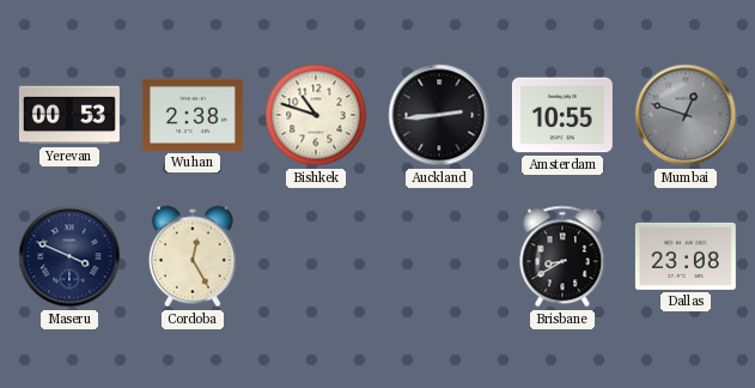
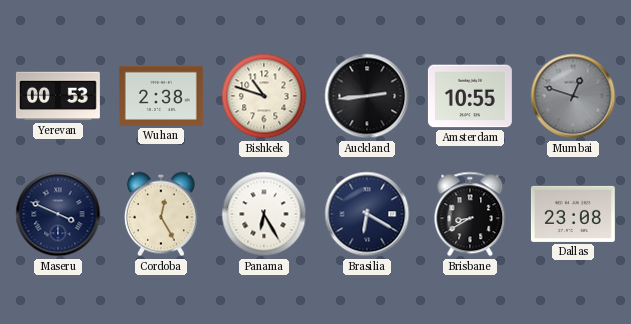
Panama: none -> 6:25
Brasilia: none -> 6:20
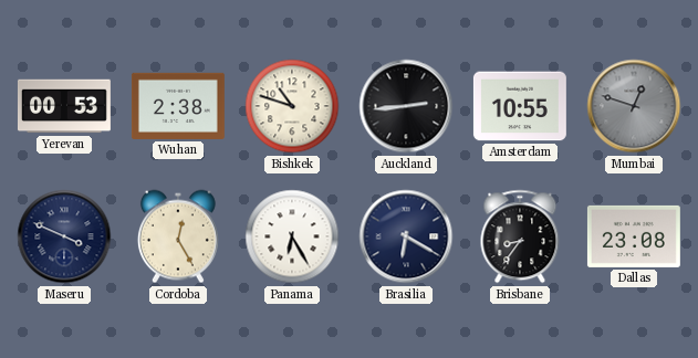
Brisbane: 8:40 -> 8:36
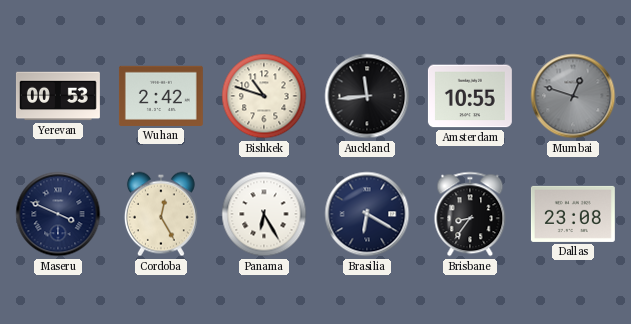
Wuhan: 2:38 -> 2:42
Auckland: 2:44 -> 11:44
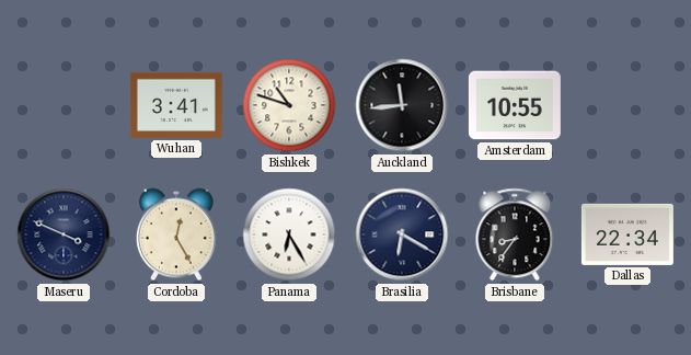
Yerevan: 00:53 -> none
Wuhan: 2:42 -> 3:41
Mumbai: 12:48 -> none
Dallas: 23:08 -> 22:34
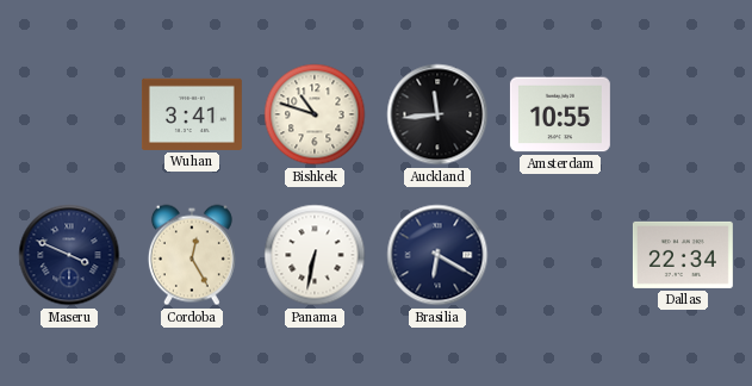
Panama: 6:25 -> 6:32
Brisbane: 8:36 -> none
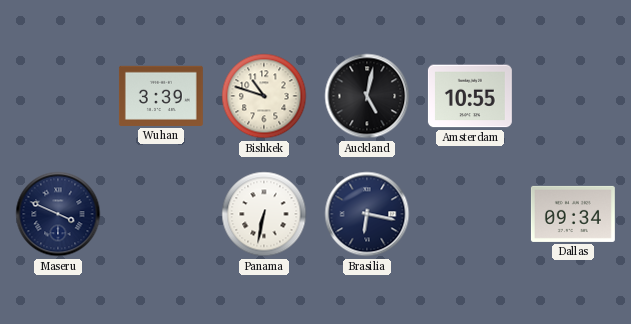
Wuhan: 3:41 -> 3:39
Auckland: 11:44 -> 5:02
Cordoba: 12:25 -> none
Brasilia: 6:20 -> 6:17
Dallas: 22:34 -> 09:34
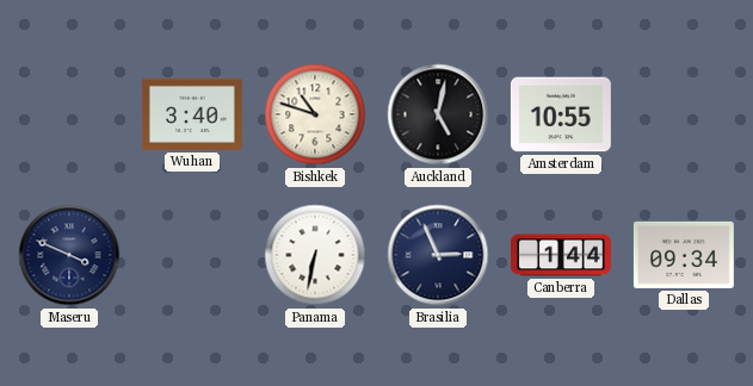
Wuhan: 3:39 -> 3:40
Brasilia: 6:17 -> 2:56
Canberra: none -> 1:44
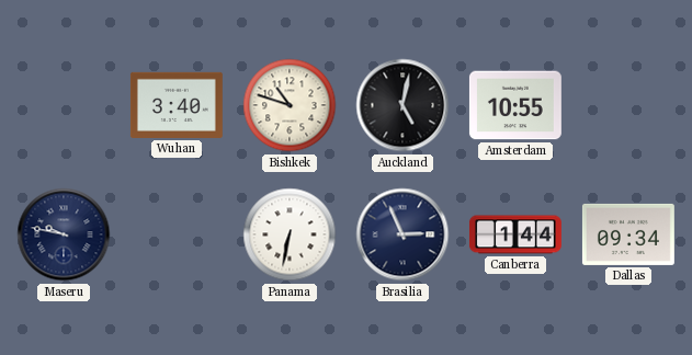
Maseru: 3:49 -> 9:47
